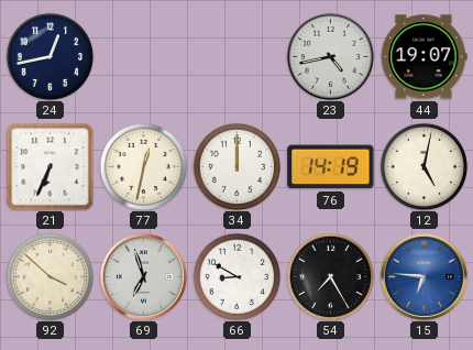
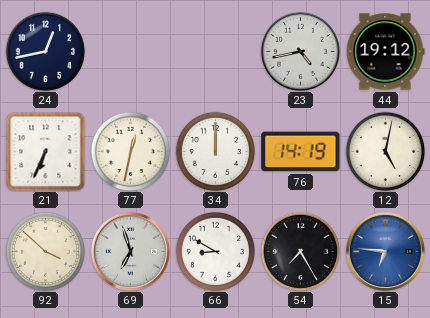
44: 19:07 -> 19:12
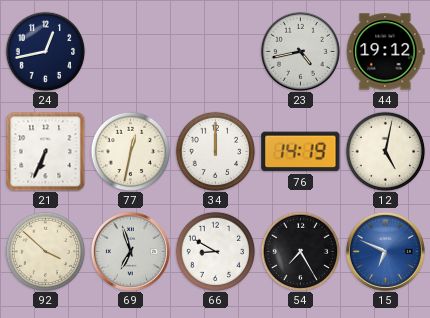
15: 6:46 -> 6:49
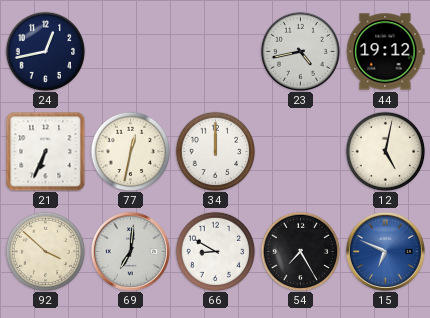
76: 14:19 -> none
69: 6:57 -> 7:01
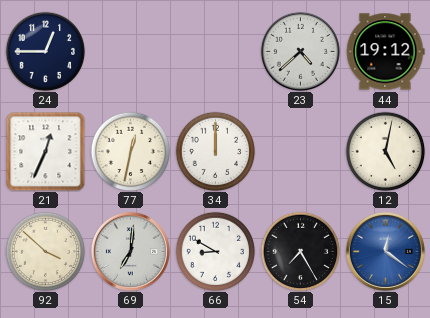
24: 12:43 -> 12:45
23: 4:43 -> 4:38
21: 6:34 -> 12:34
15: 6:49 -> 12:21
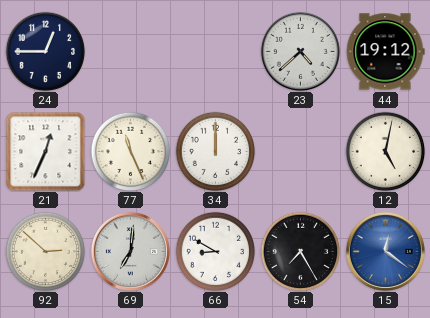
77: 12:32 -> 11:26
92: 3:52 -> 2:52
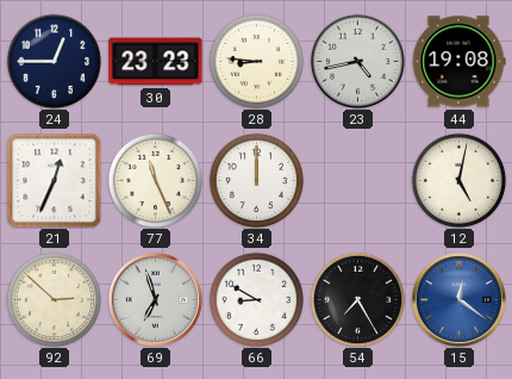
30: none -> 23:23
28: none -> 8:46
23: 4:38 -> 4:43
44: 19:12 -> 19:08
69: 7:01 -> 6:57
